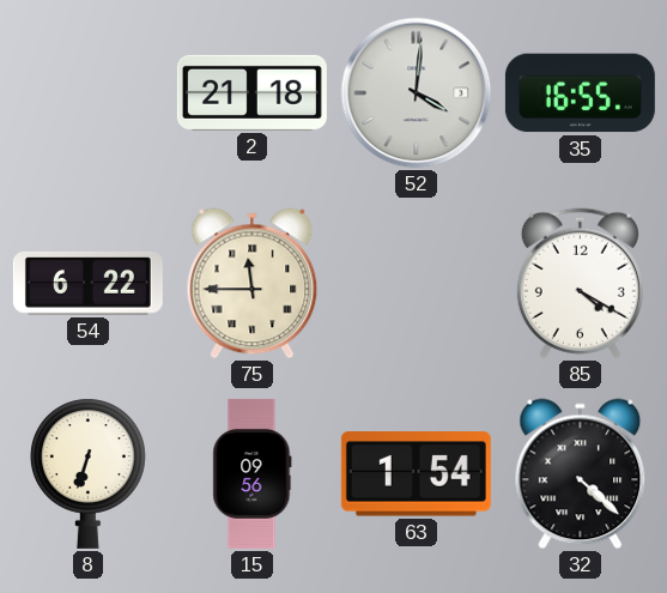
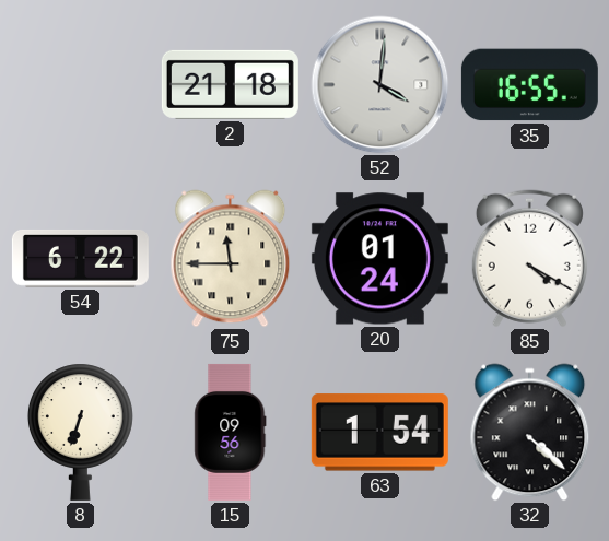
20: none -> 01:24
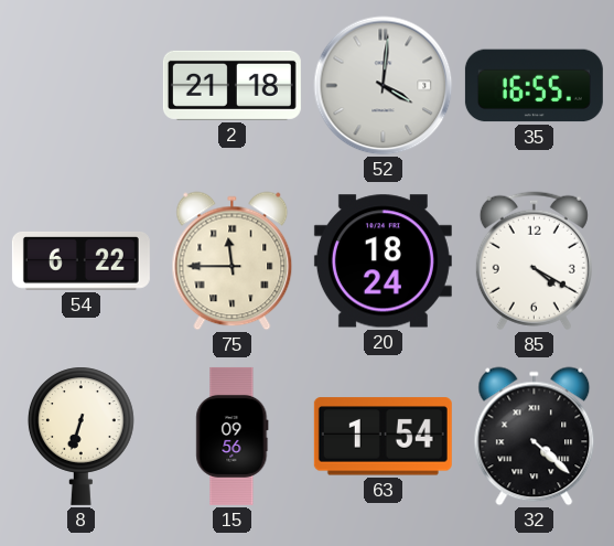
20: 01:24 -> 18:24
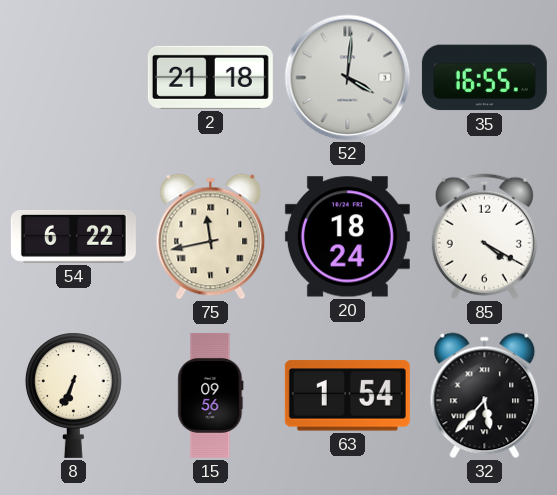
75: 11:45 -> 11:43
8: 6:33 -> 6:34
32: 4:22 -> 5:37
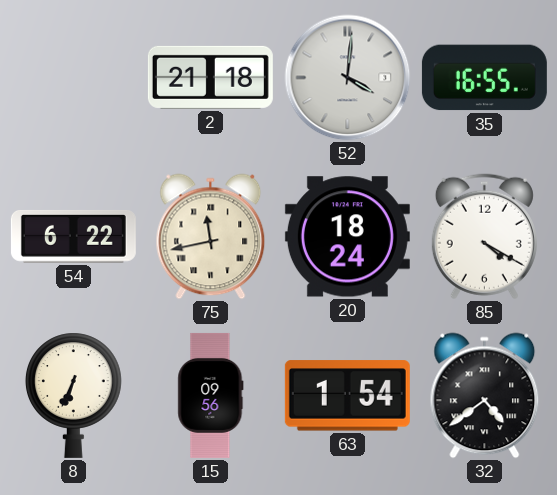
32: 5:37 -> 4:39
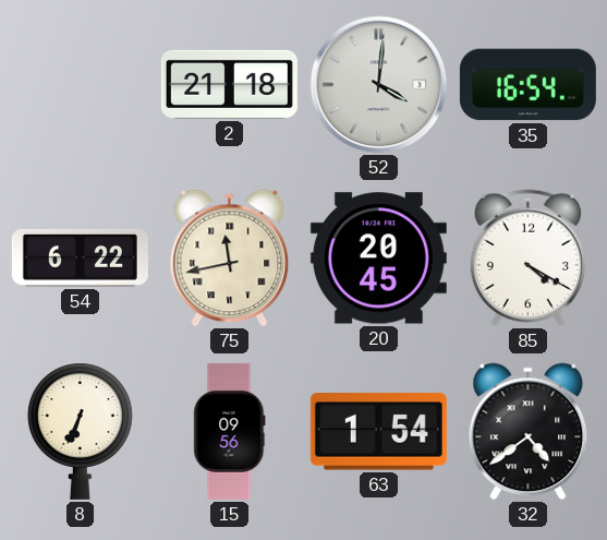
35: 16:55 -> 16:54
20: 18:24 -> 20:45
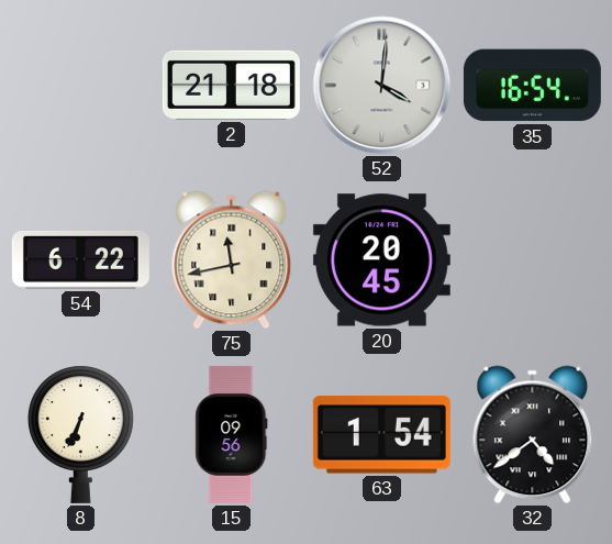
85: 4:20 -> none
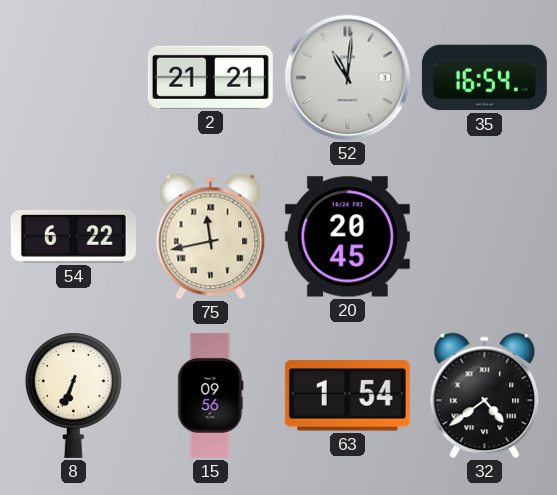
2: 21:18 -> 21:21
52: 4:01 -> 11:01
